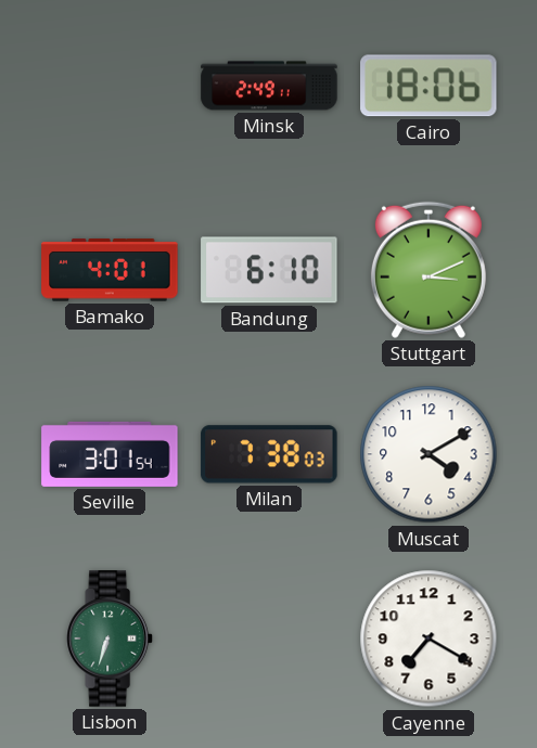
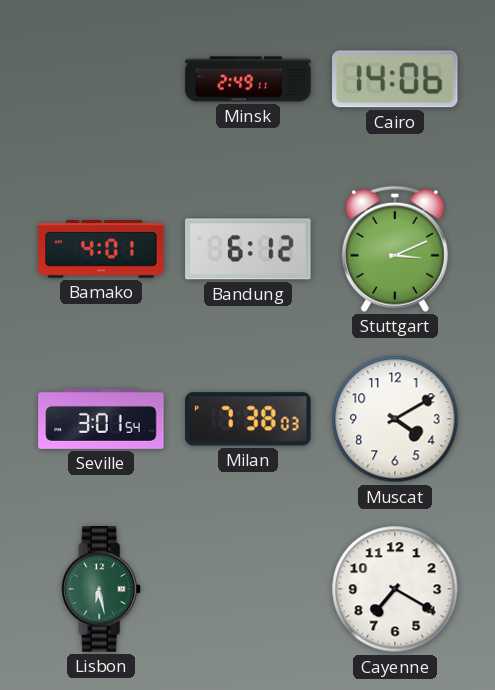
Cairo: 18:06 -> 14:06
Bandung: 6:10 -> 6:12
Lisbon: 6:33 -> 6:28
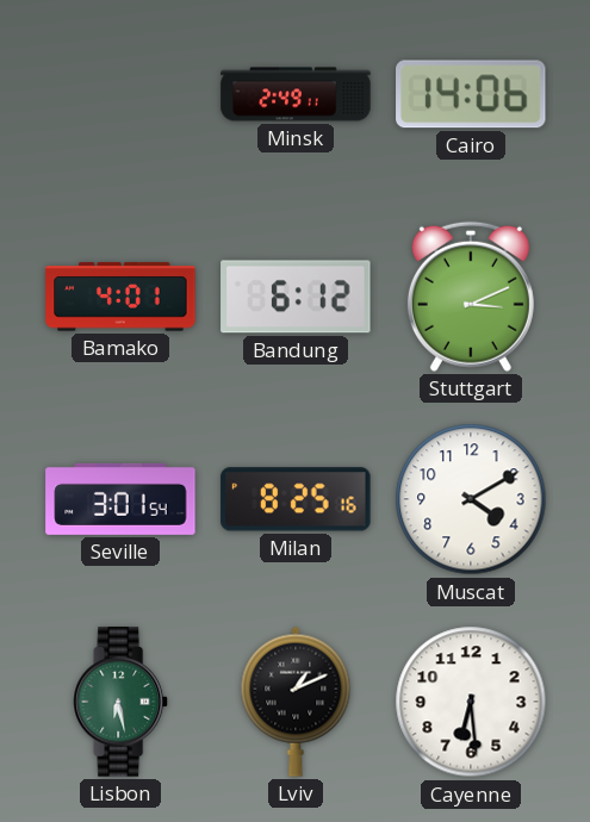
Milan: 7:38 -> 8:25
Lviv: none -> 1:11
Cayenne: 7:20 -> 6:29
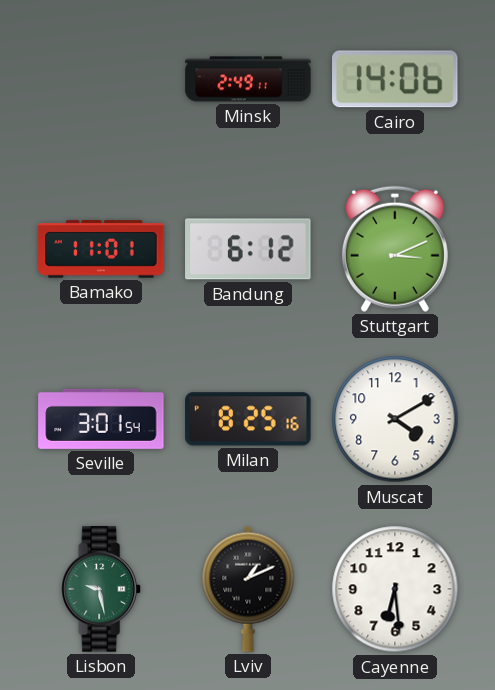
Bamako: 4:01 -> 11:01
Lisbon: 6:28 -> 9:28
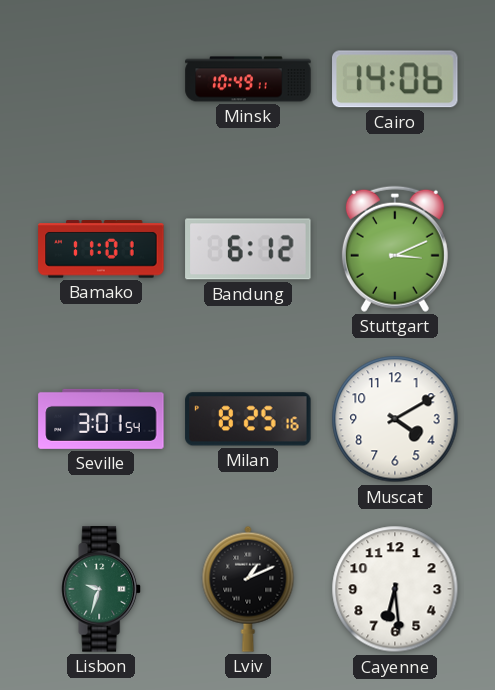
Minsk: 2:49 -> 10:49
Lisbon: 9:28 -> 9:33
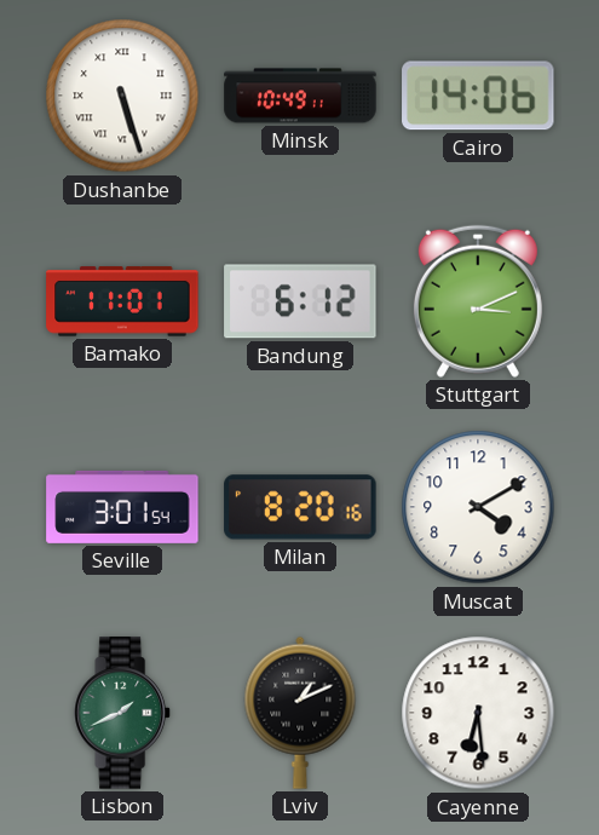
Dushanbe: none -> 5:27
Milan: 8:25 -> 8:20
Lisbon: 9:33 -> 1:41
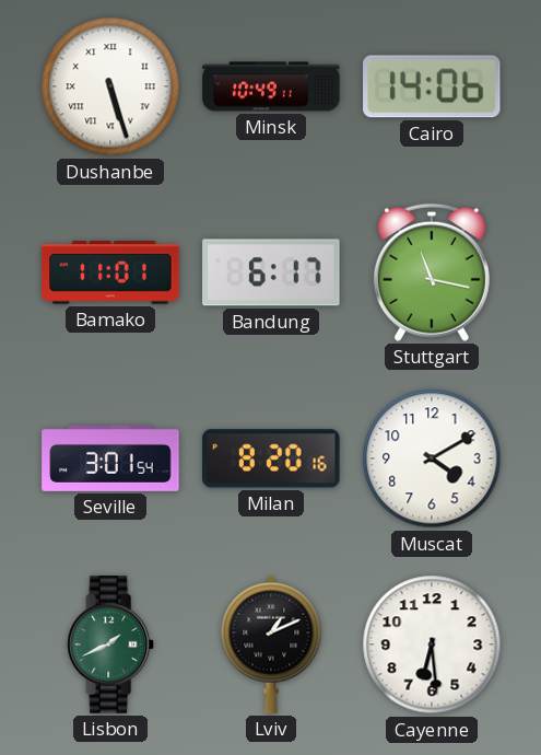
Bandung: 6:12 -> 6:17
Stuttgart: 3:11 -> 11:17
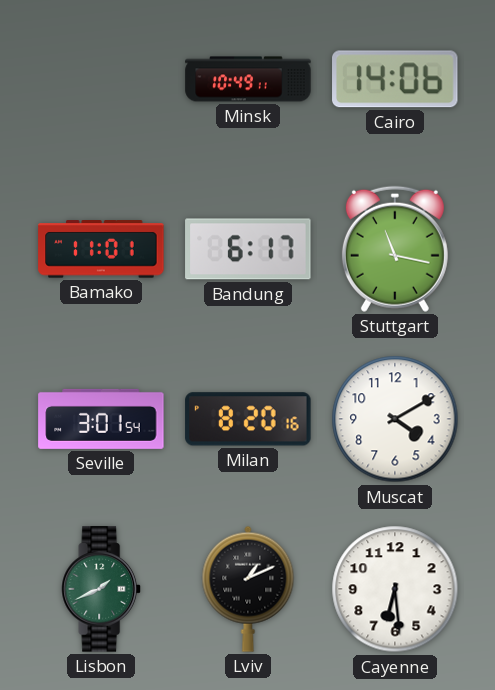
Dushanbe: 5:27 -> none
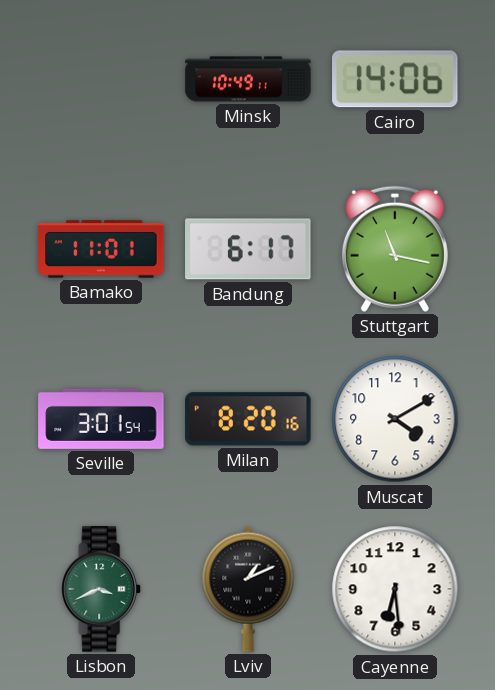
Lisbon: 1:41 -> 3:41
